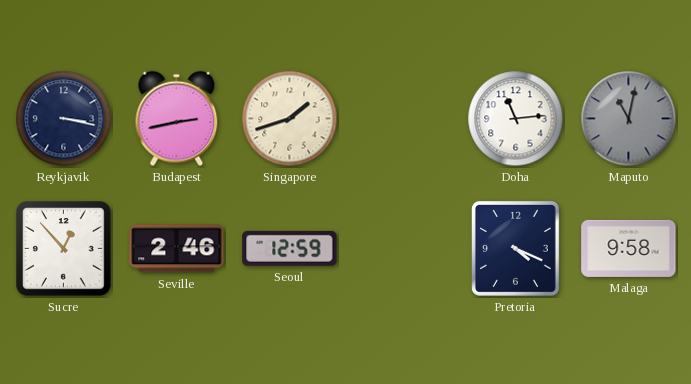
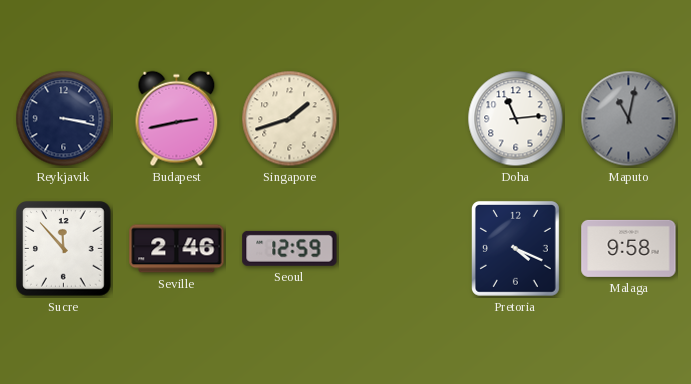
Sucre: 12:53 -> 11:53
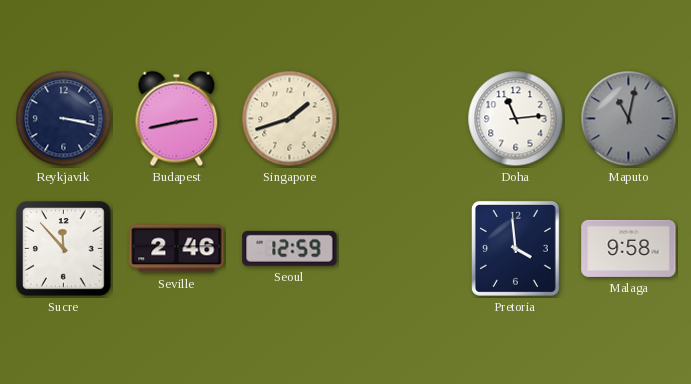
Pretoria: 4:19 -> 3:59
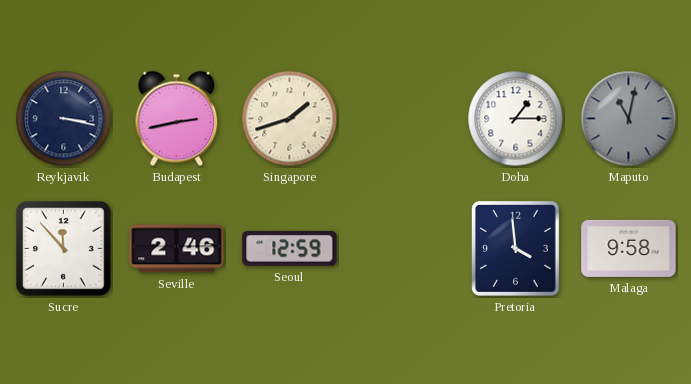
Doha: 11:14 -> 1:15
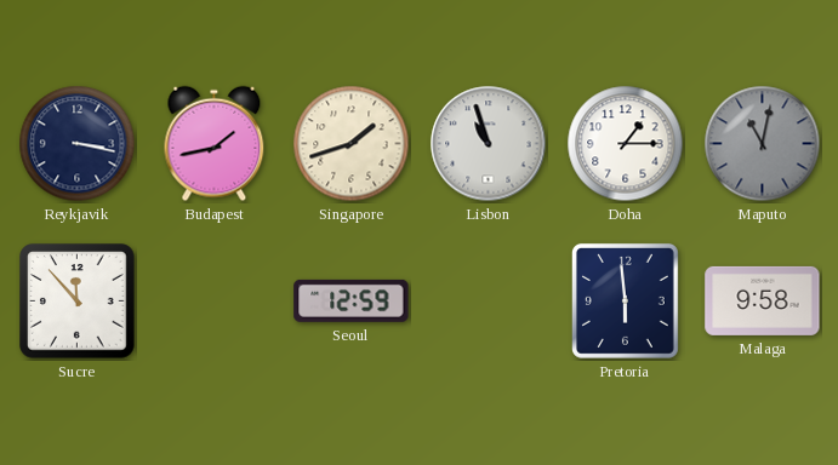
Budapest: 2:43 -> 1:43
Lisbon: none -> 10:57
Seville: 2:46 -> none
Pretoria: 3:59 -> 5:59
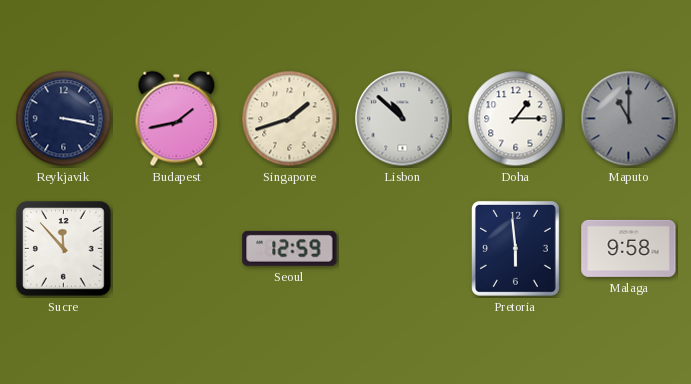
Lisbon: 10:57 -> 10:52
Maputo: 11:02 -> 11:00
